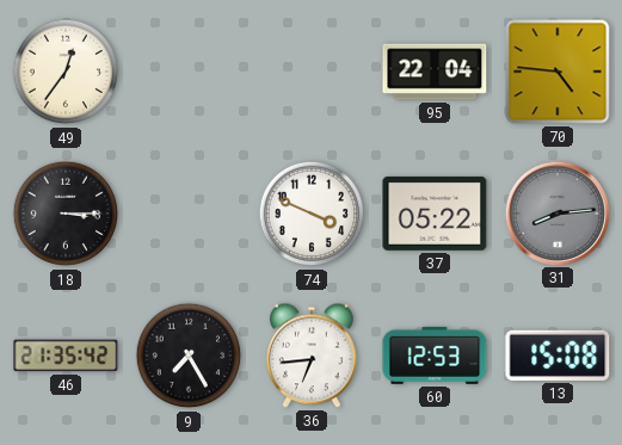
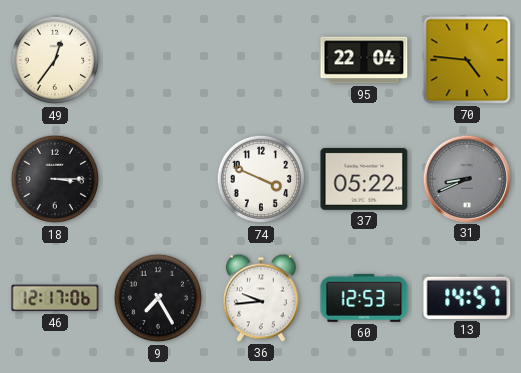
31: 8:14 -> 8:41
46: 21:35 -> 12:17
36: 6:44 -> 9:44
13: 15:08 -> 14:57
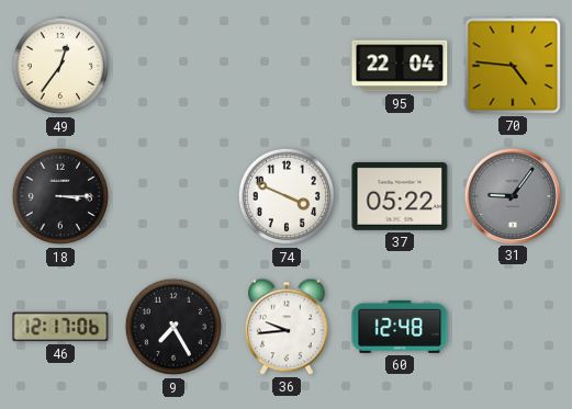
31: 8:41 -> 9:06
60: 12:53 -> 12:48
13: 14:57 -> none
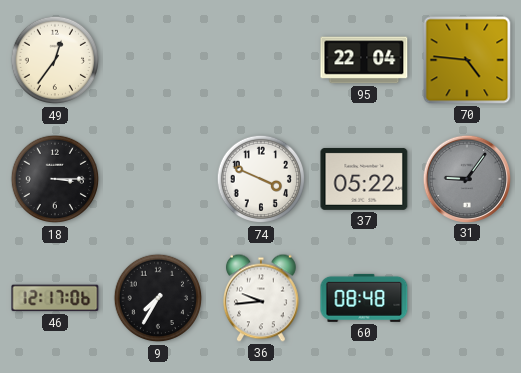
9: 7:25 -> 7:35
60: 12:48 -> 08:48
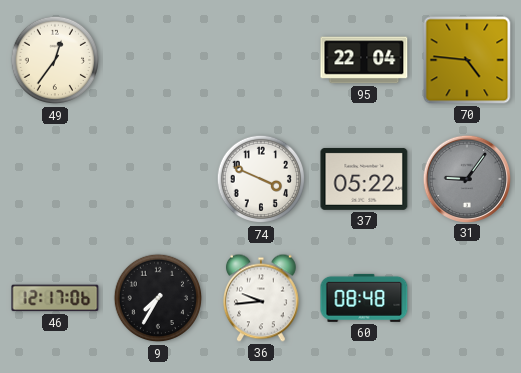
18: 3:15 -> none
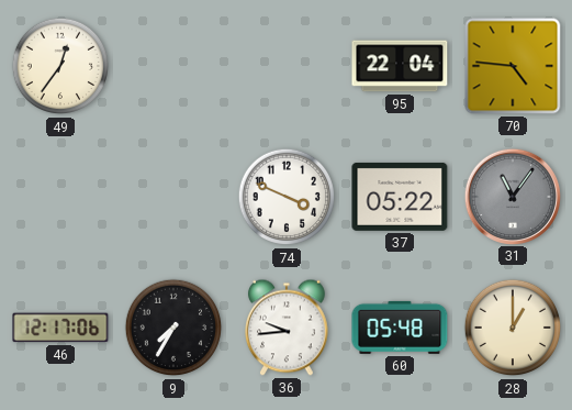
31: 9:06 -> 11:06
60: 08:48 -> 05:48
28: none -> 1:00
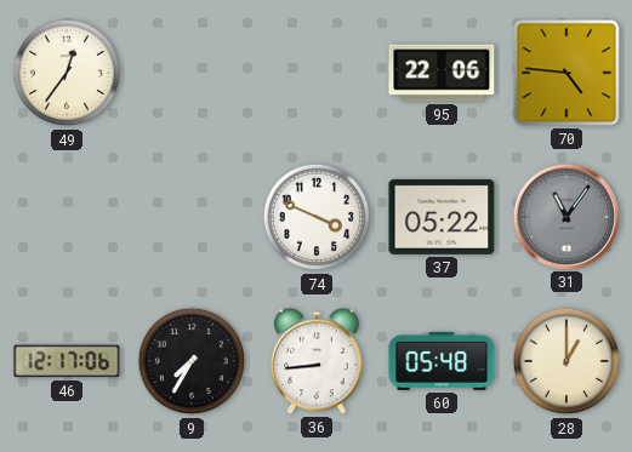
95: 22:04 -> 22:06
36: 9:44 -> 8:44
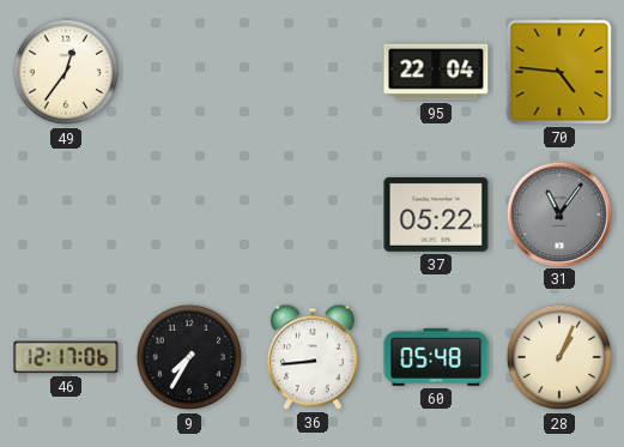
95: 22:06 -> 22:04
74: 3:49 -> none
28: 1:00 -> 1:04
